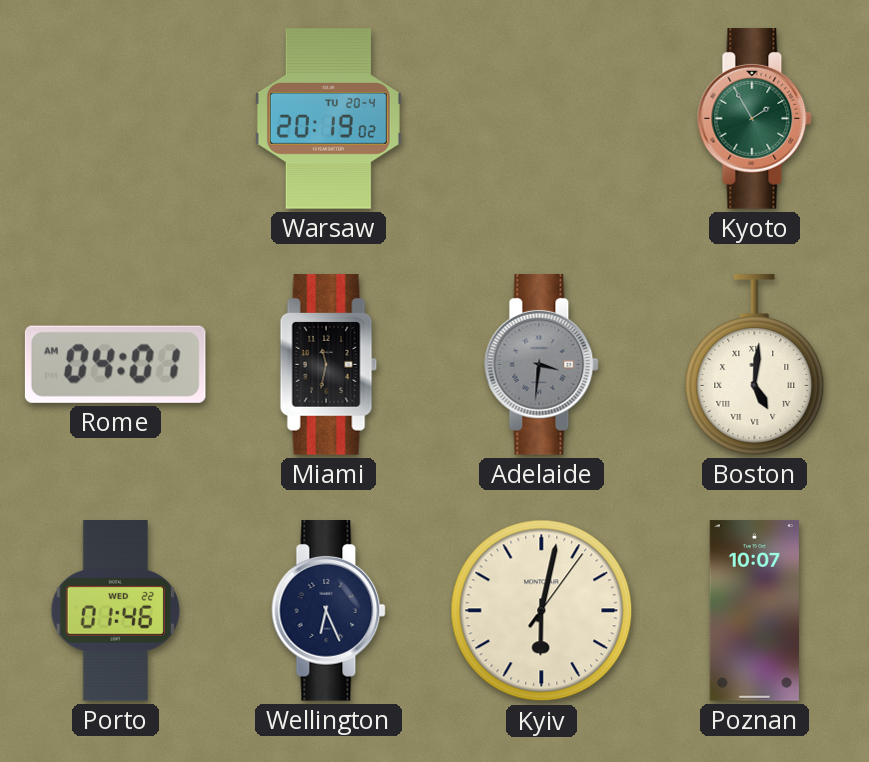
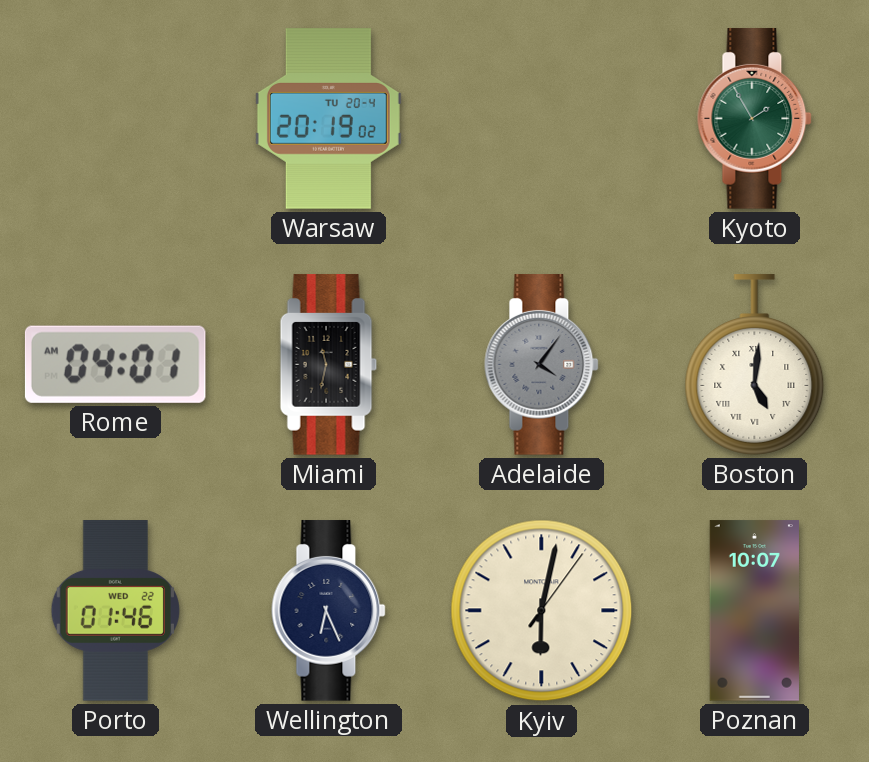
Adelaide: 3:31 -> 4:06
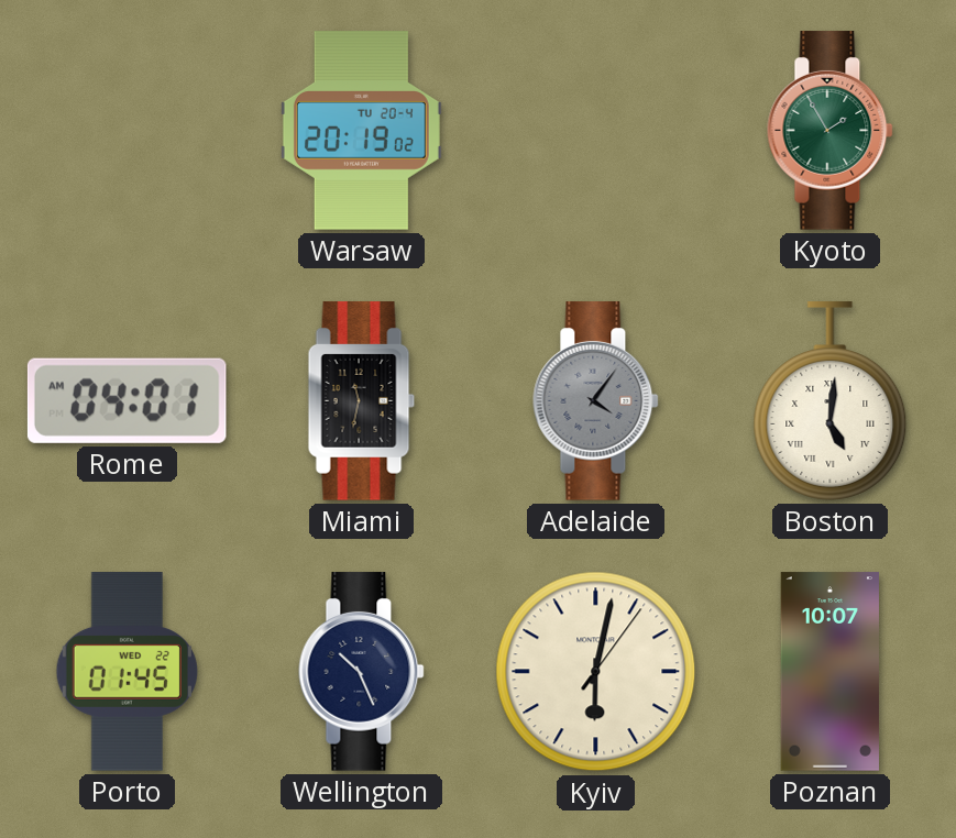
Porto: 01:46 -> 01:45
Wellington: 6:26 -> 10:26
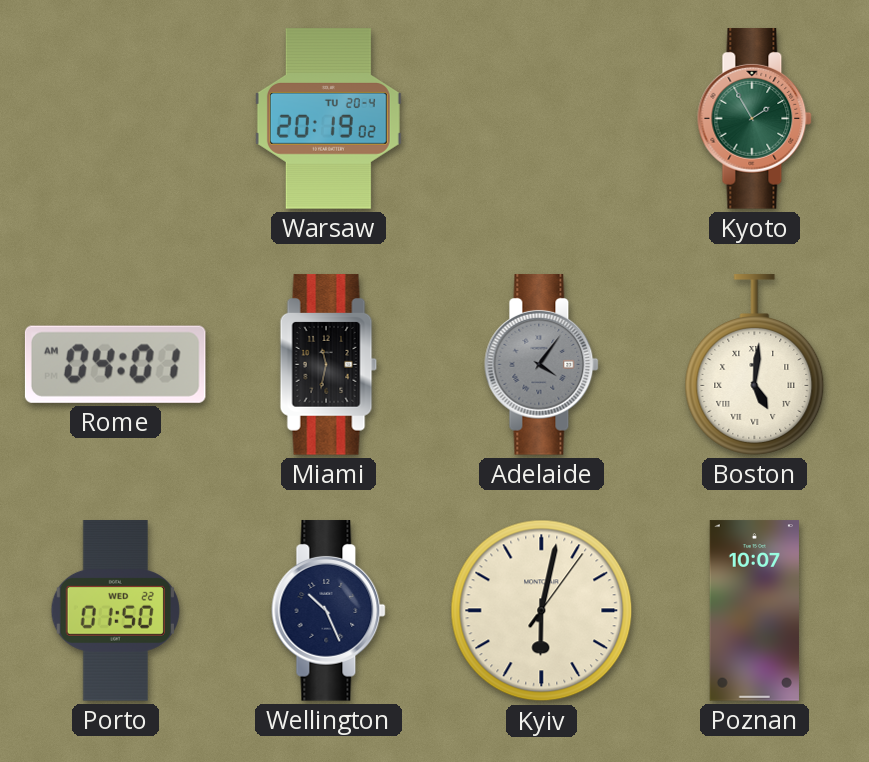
Porto: 01:45 -> 01:50
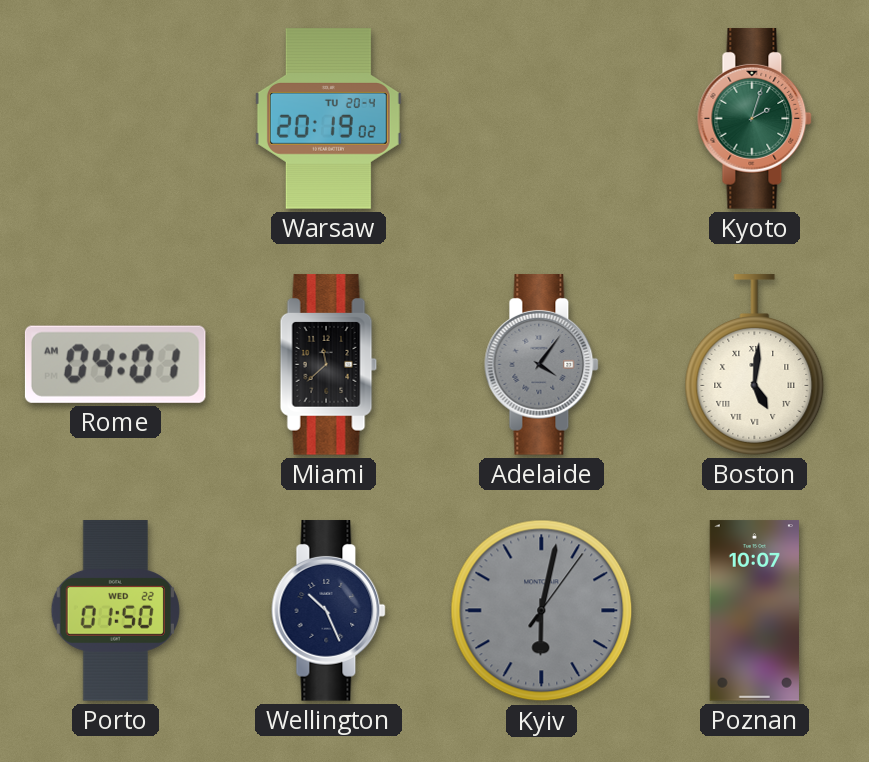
Kyoto: 1:55 -> 2:03
Miami: 11:32 -> 11:38
Kyiv dial: cream -> grey
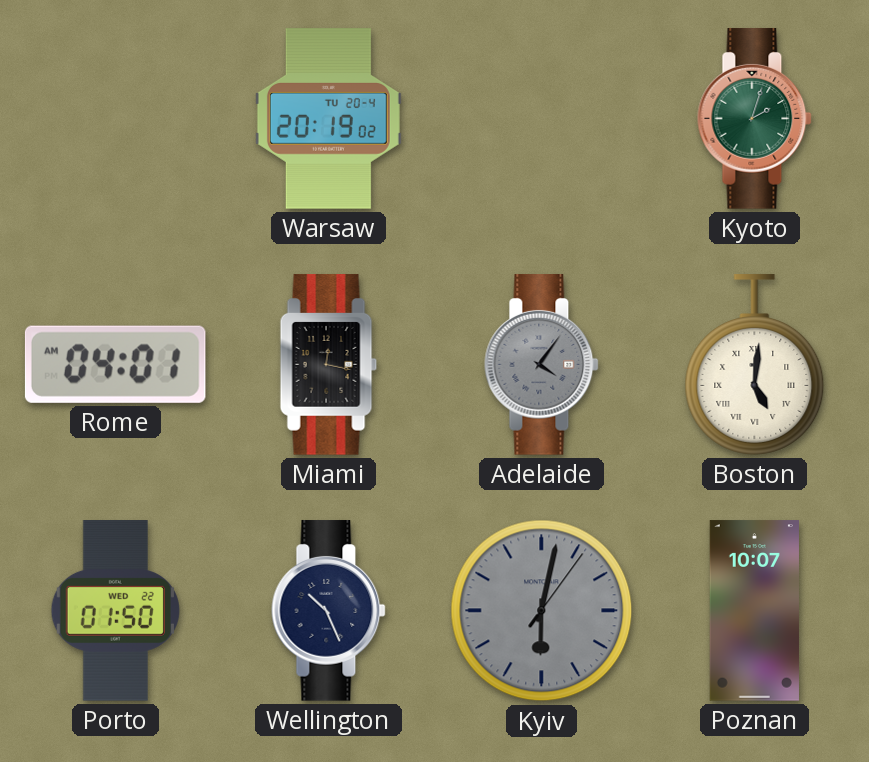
Miami: 11:38 -> 12:17
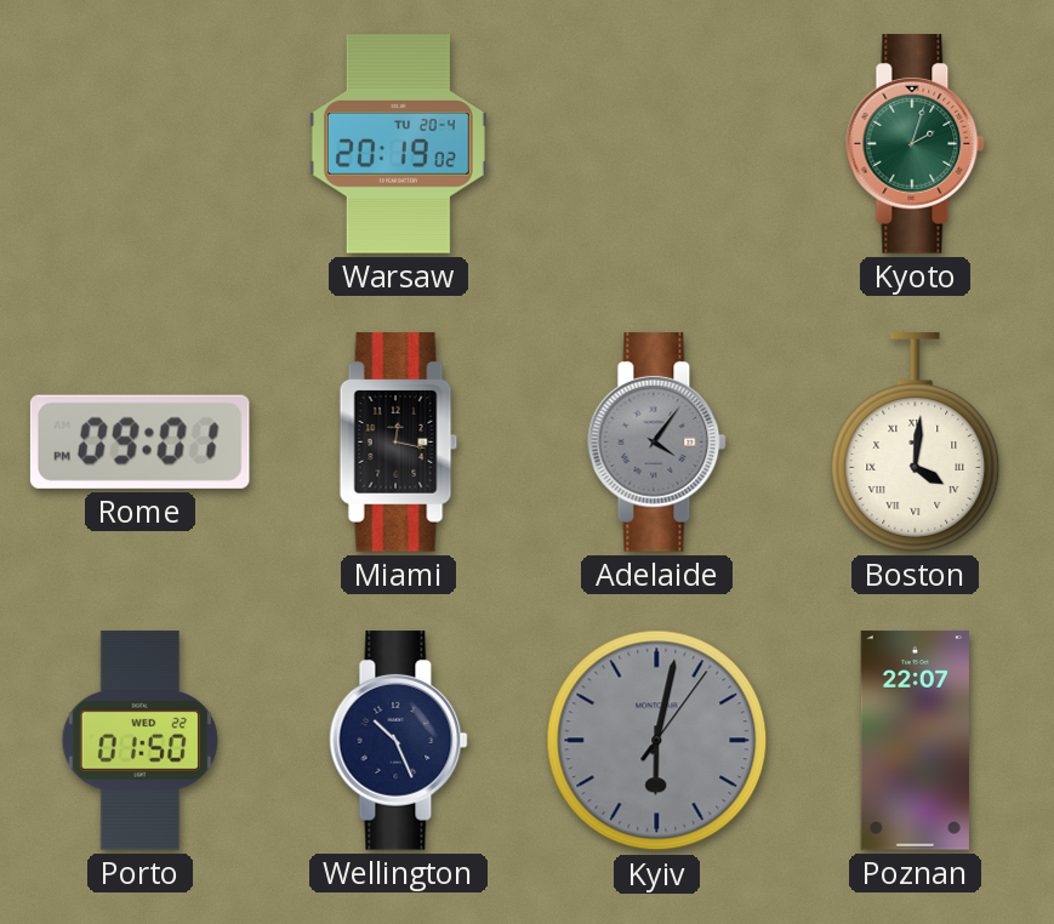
Rome: 04:01 -> 09:01
Boston: 5:01 -> 4:01
Poznan: 10:07 -> 22:07
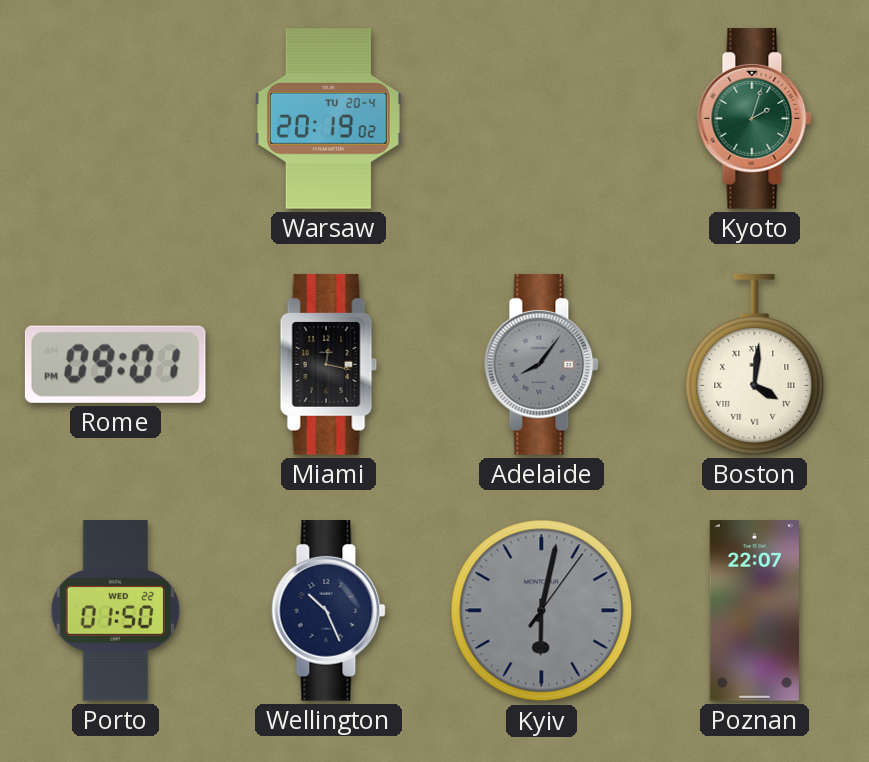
Adelaide: 4:06 -> 8:06
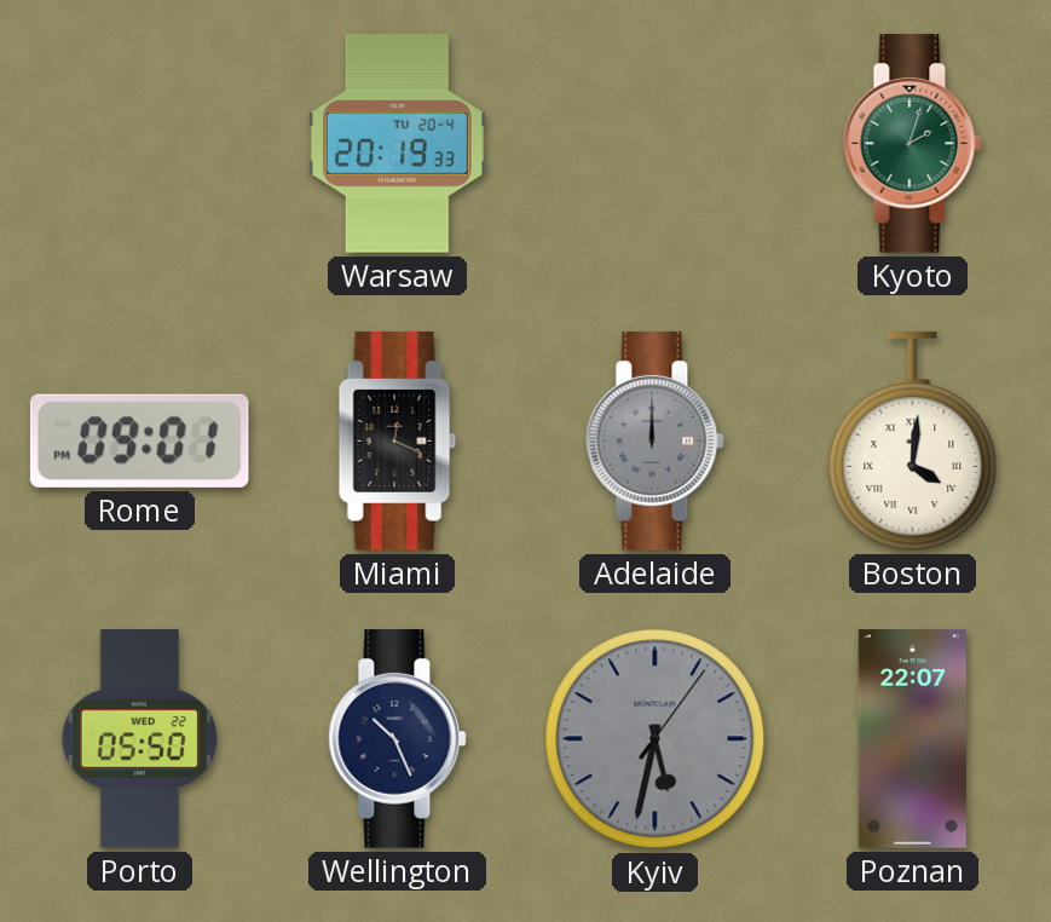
Warsaw: 20:19:02 -> 20:19:33
Miami: 12:17 -> 12:19
Adelaide: 8:06 -> 12:00
Porto: 01:50 -> 05:50
Kyiv: 6:02 -> 5:32
